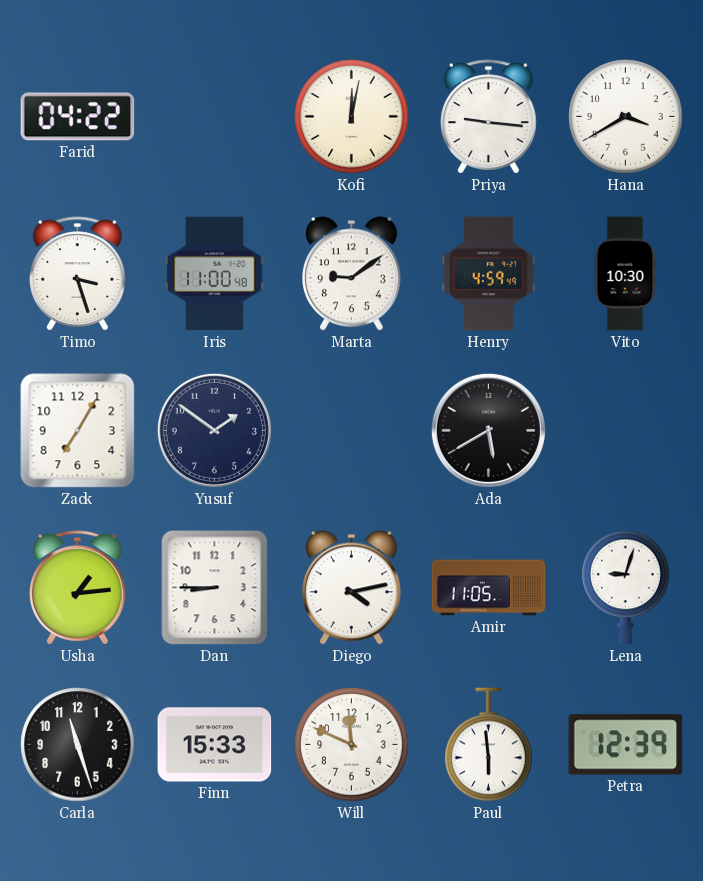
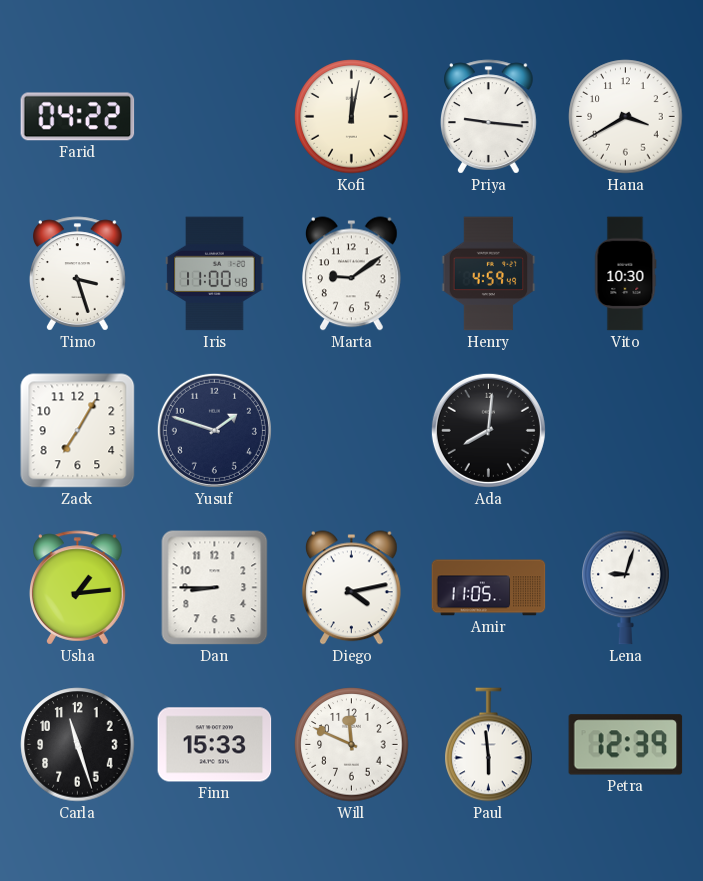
Yusuf: 1:51 -> 1:48
Ada: 5:40 -> 8:01
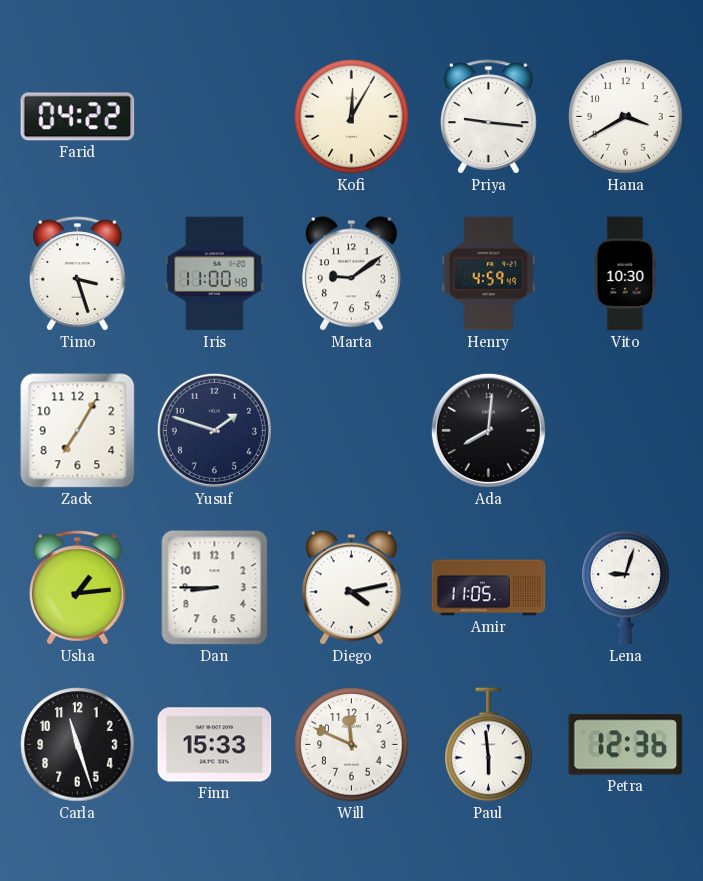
Kofi: 12:02 -> 12:05
Petra: 12:39 -> 12:36
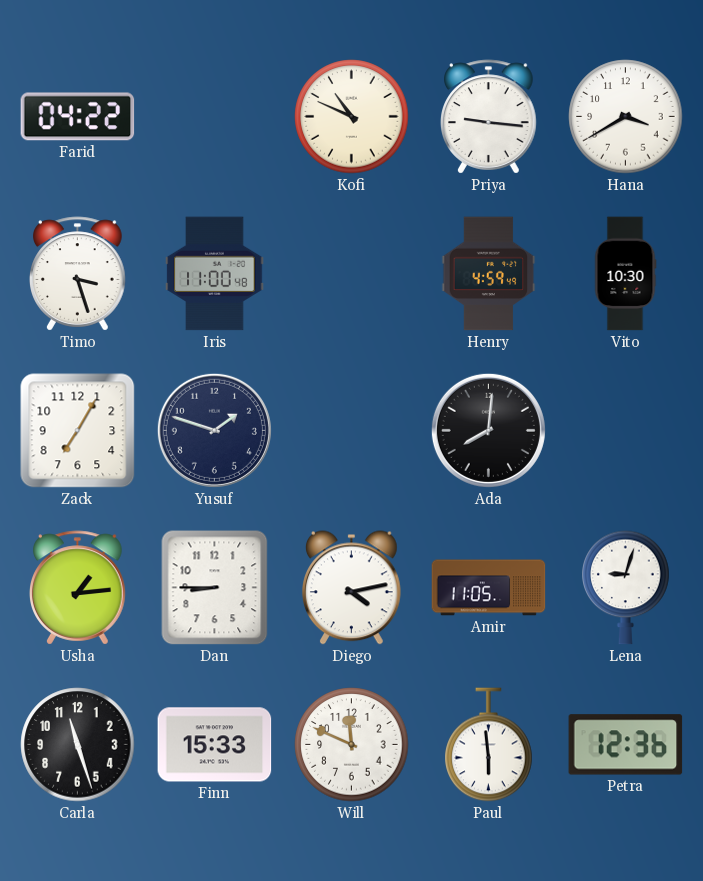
Kofi: 12:05 -> 10:49
Marta: 9:09 -> none
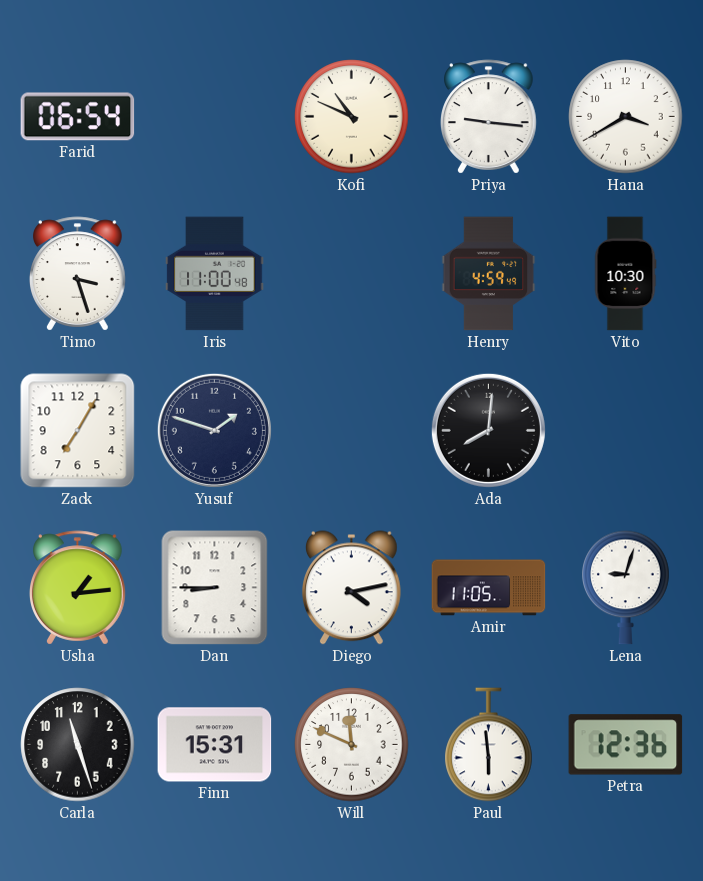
Farid: 04:22 -> 06:54
Finn: 15:33 -> 15:31
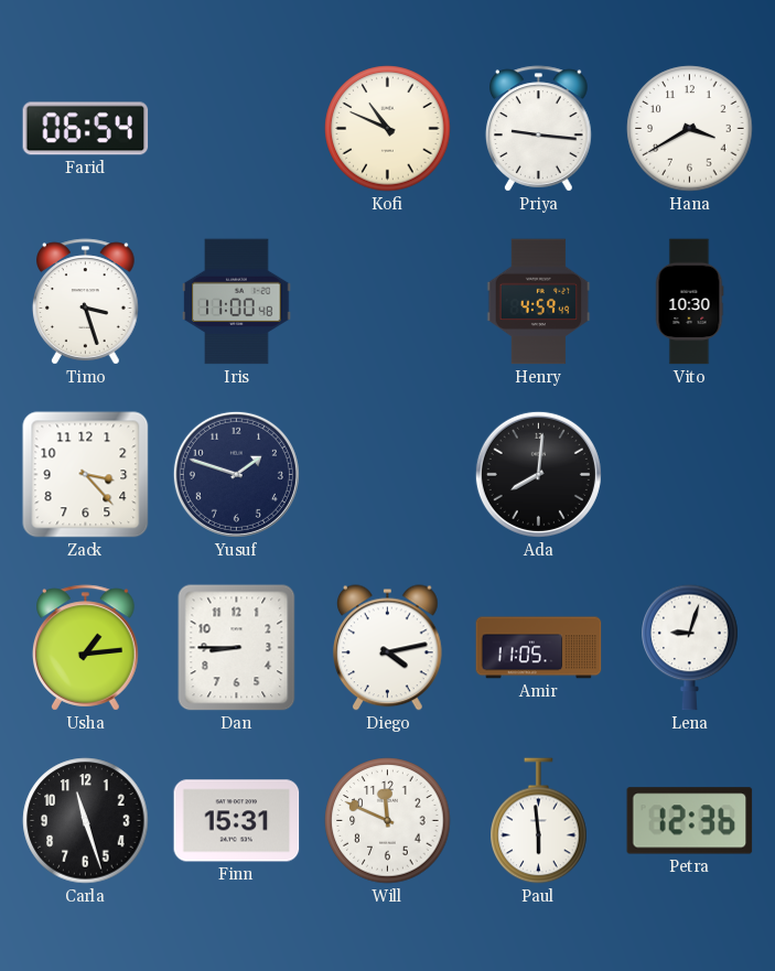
Zack: 7:05 -> 3:23
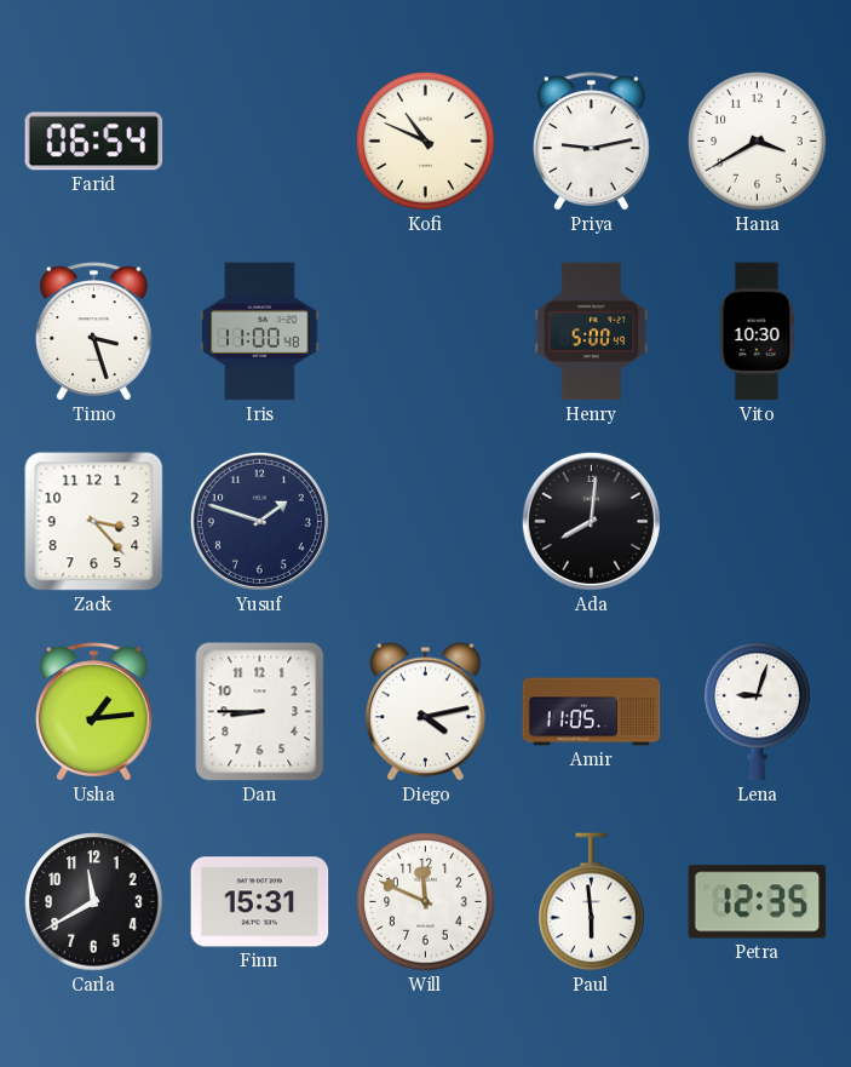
Priya: 9:16 -> 9:13
Henry: 4:59 -> 5:00
Carla: 11:27 -> 11:40
Petra: 12:36 -> 12:35
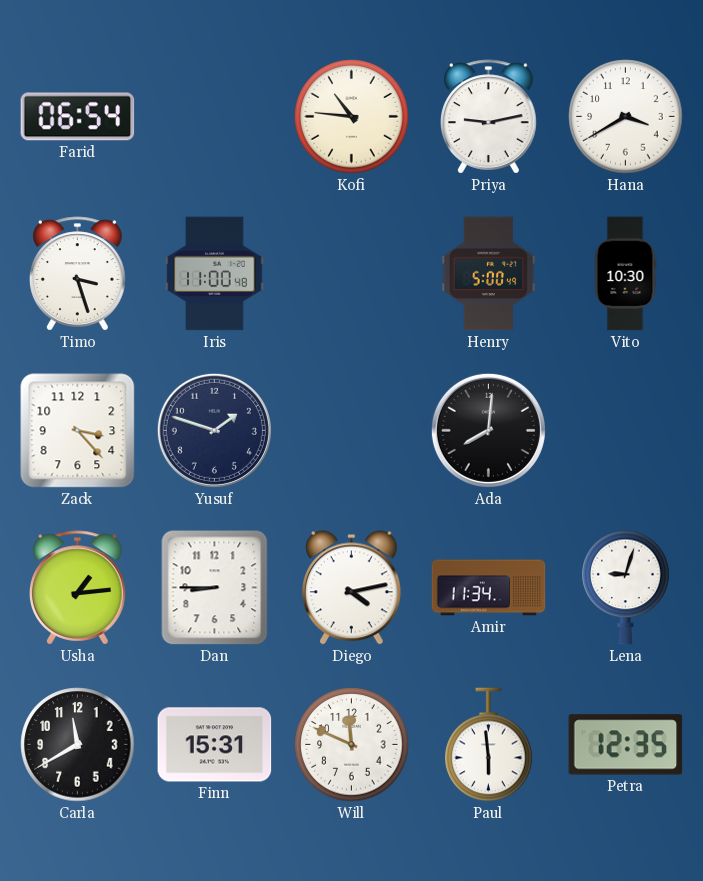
Kofi: 10:49 -> 10:46
Amir: 11:05 -> 11:34
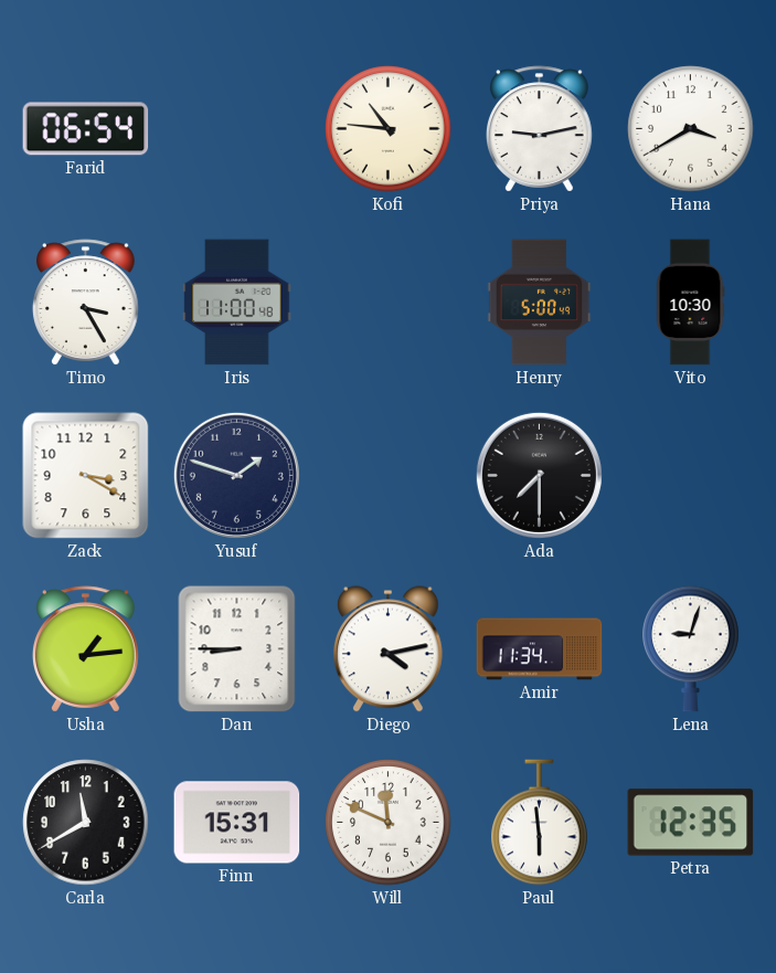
Timo: 3:27 -> 3:25
Zack: 3:23 -> 3:20
Ada: 8:01 -> 7:30
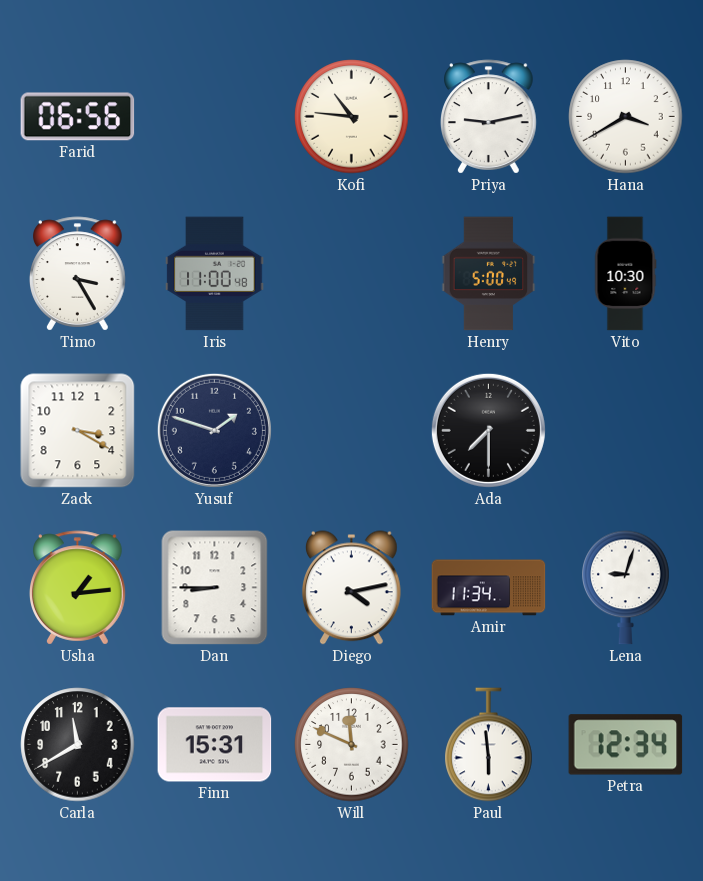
Farid: 06:54 -> 06:56
Petra: 12:35 -> 12:34
